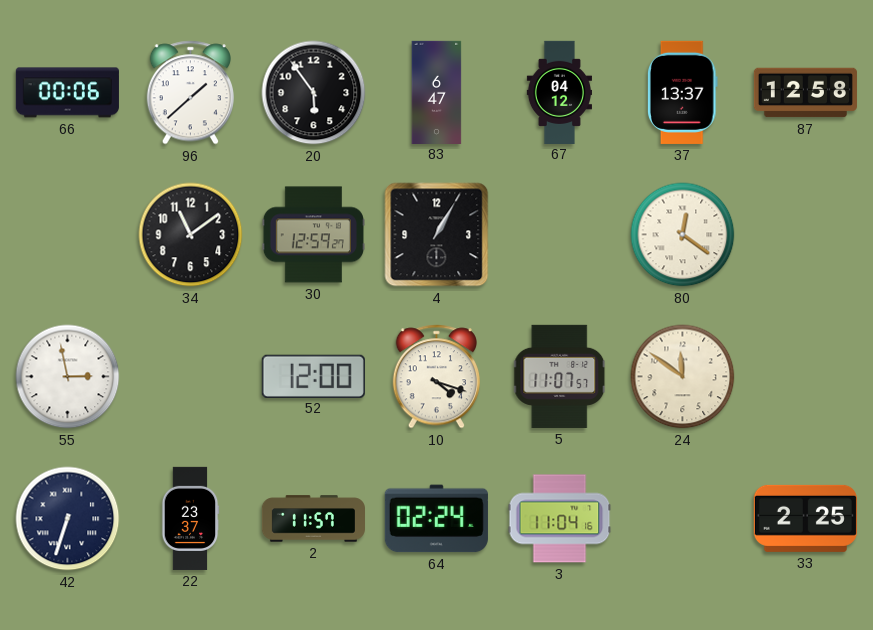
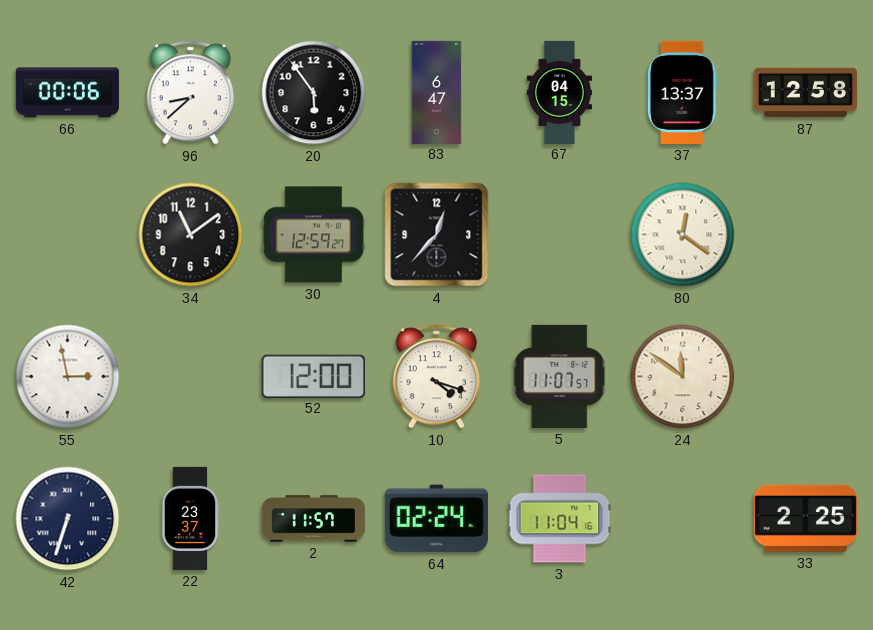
96: 1:38 -> 8:38
67: 04:12 -> 04:15
4: 1:05 -> 12:37
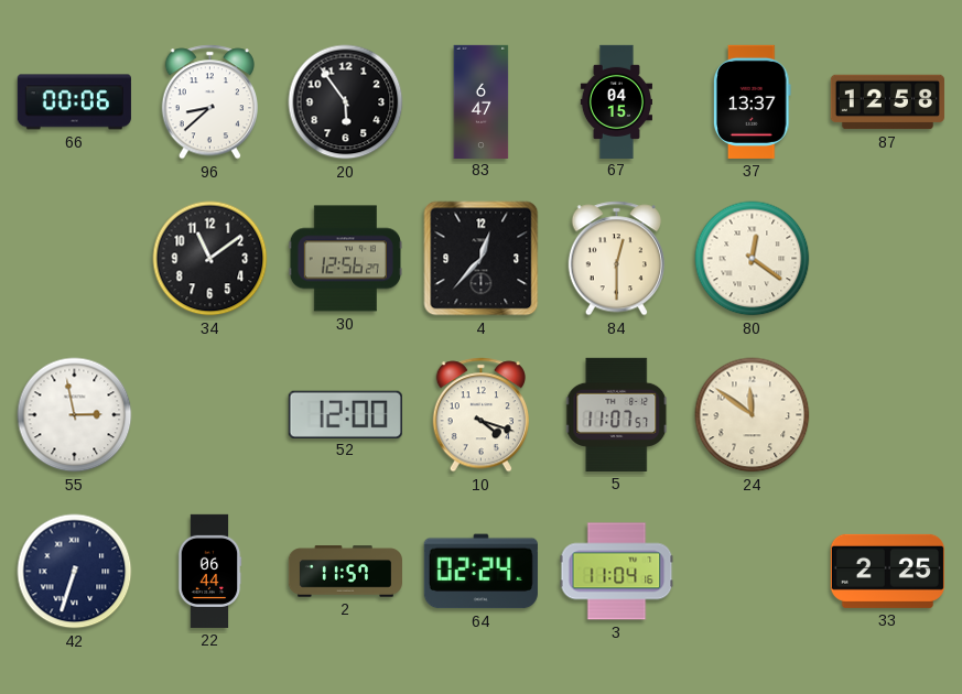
30: 12:59 -> 12:56
84: none -> 12:30
22: 23:37 -> 06:44
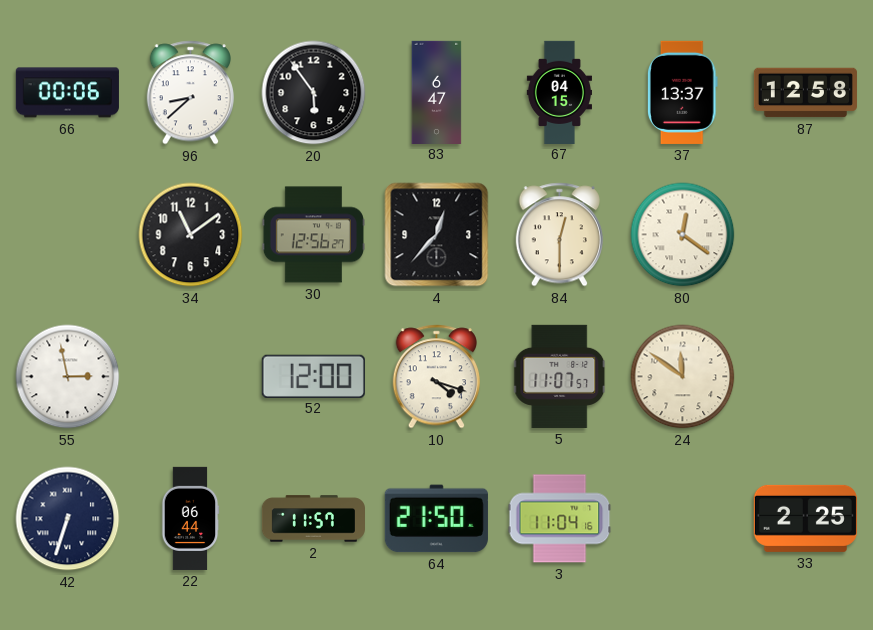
64: 02:24 -> 21:50
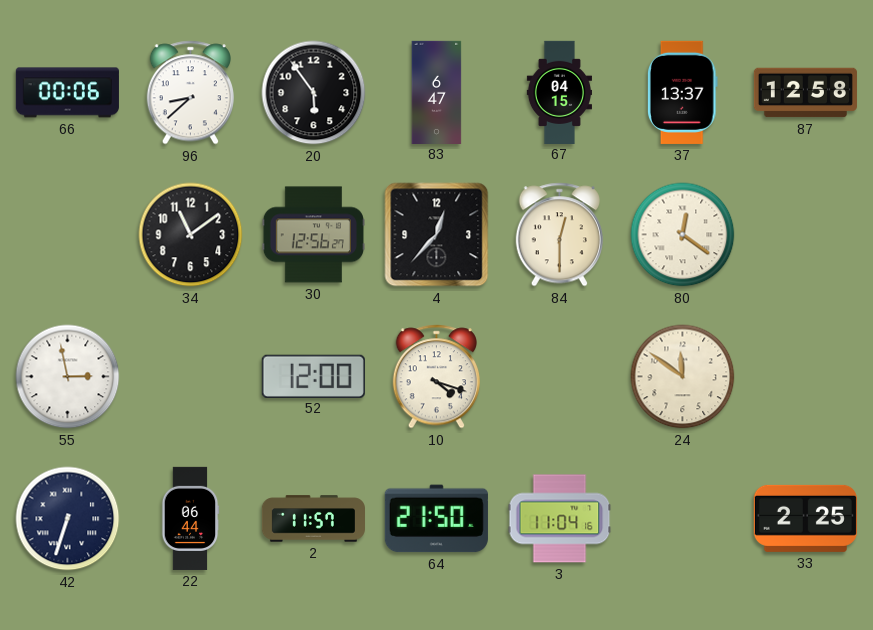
5: 11:07 -> none
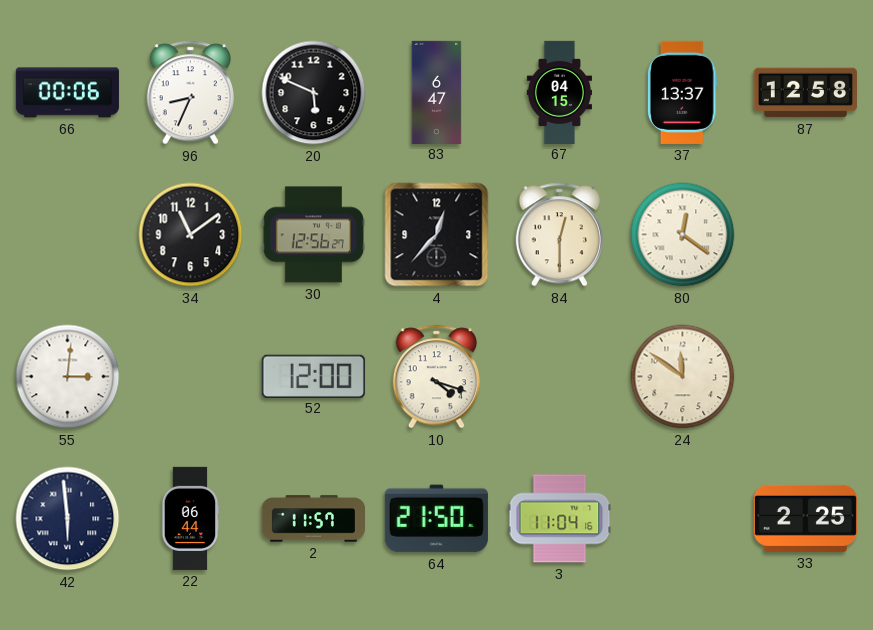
96: 8:38 -> 8:34
20: 5:54 -> 5:49
55: 2:58 -> 3:01
42: 6:33 -> 5:59
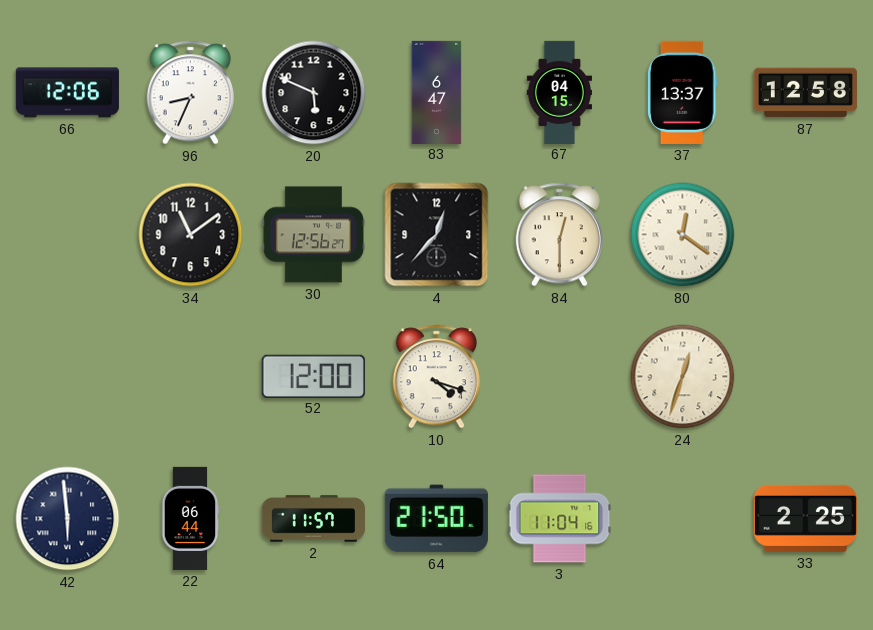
66: 00:06 -> 12:06
55: 3:01 -> none
24: 11:51 -> 12:33
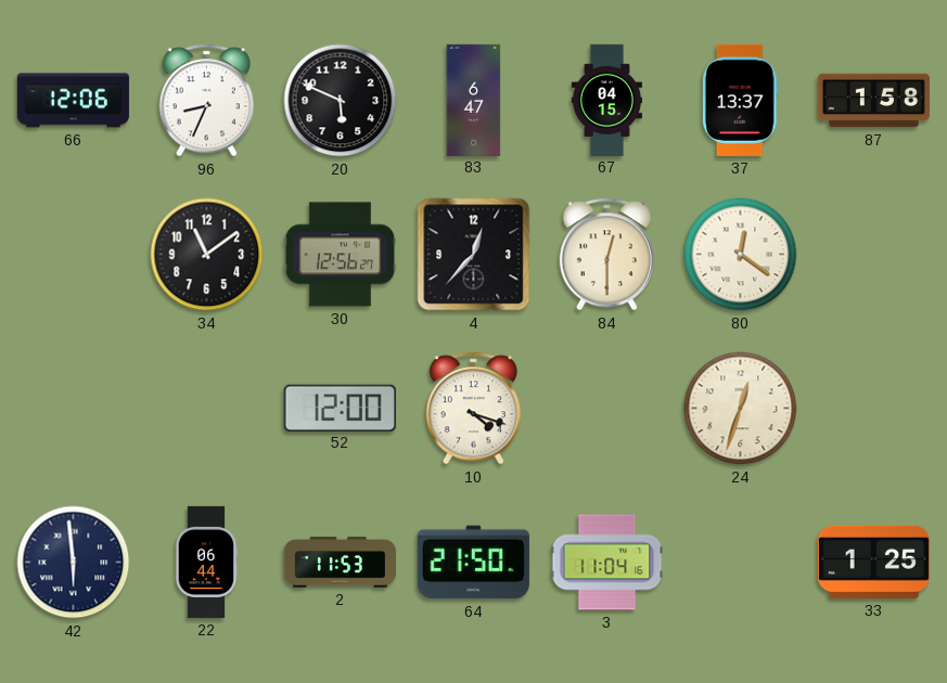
87: 12:58 -> 1:58
2: 11:57 -> 11:53
33: 2:25 -> 1:25
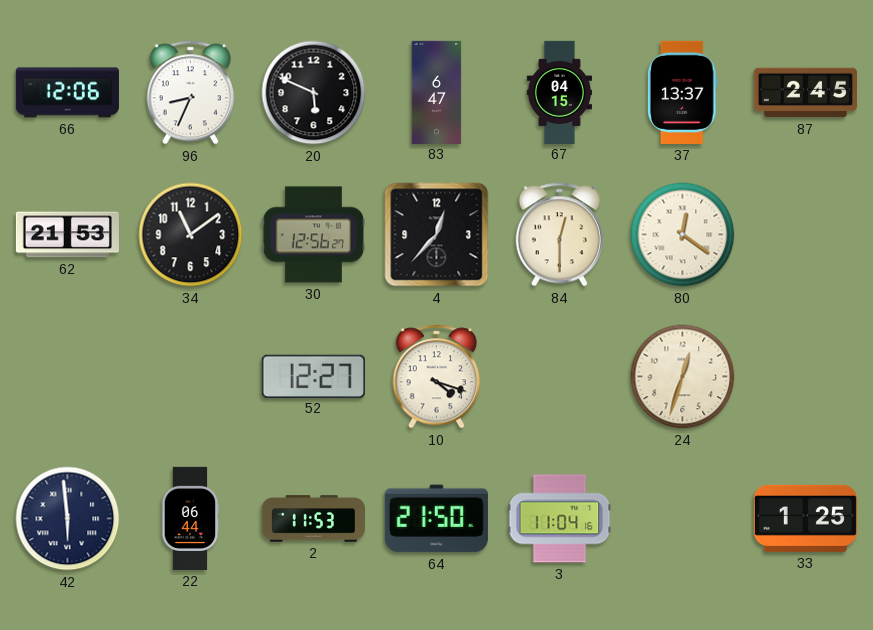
87: 1:58 -> 2:45
62: none -> 21:53
52: 12:00 -> 12:27
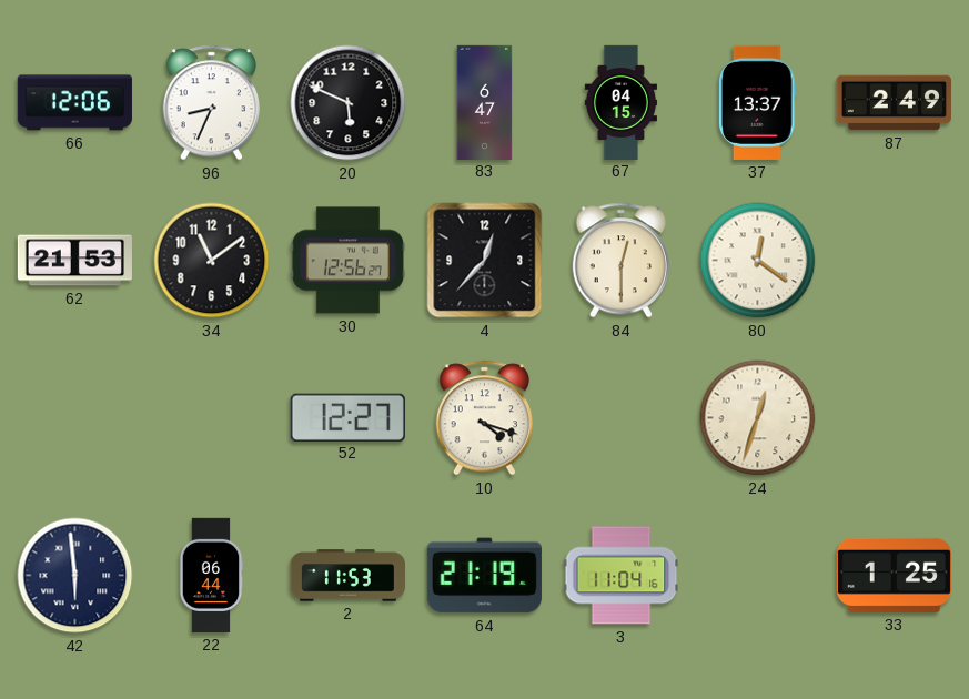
87: 2:45 -> 2:49
64: 21:50 -> 21:19
